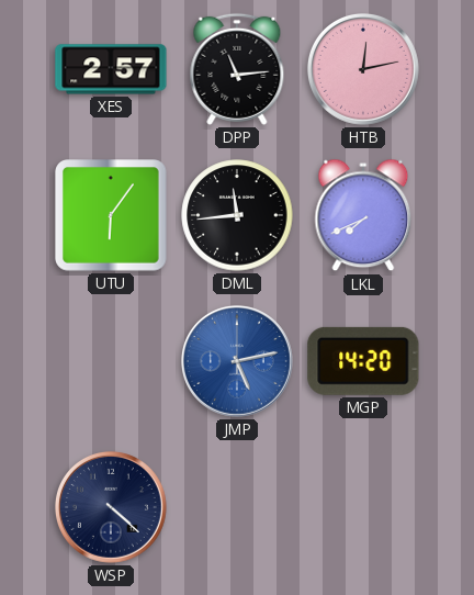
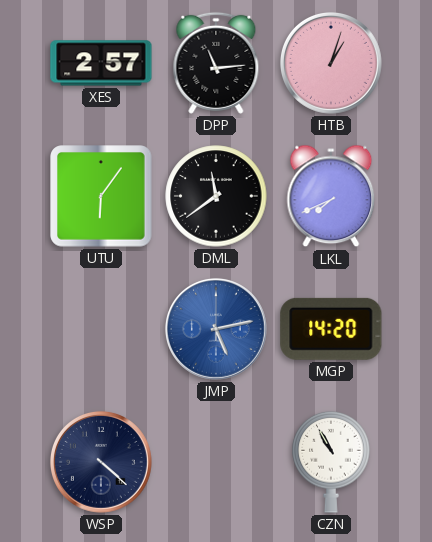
HTB: 12:13 -> 1:03
DML: 11:44 -> 11:39
CZN: none -> 10:55
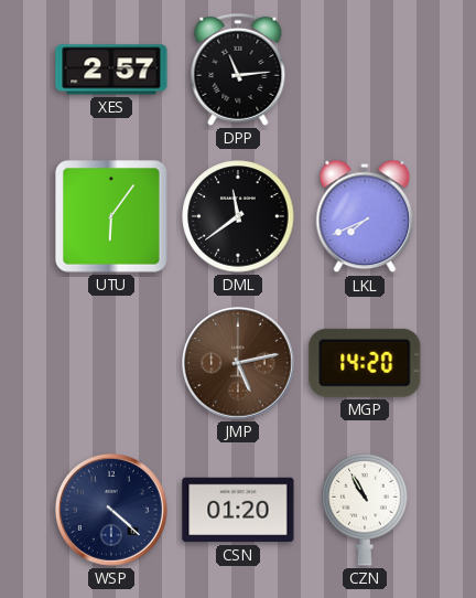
HTB: 1:03 -> none
JMP dial: blue -> brown
CSN: none -> 01:20
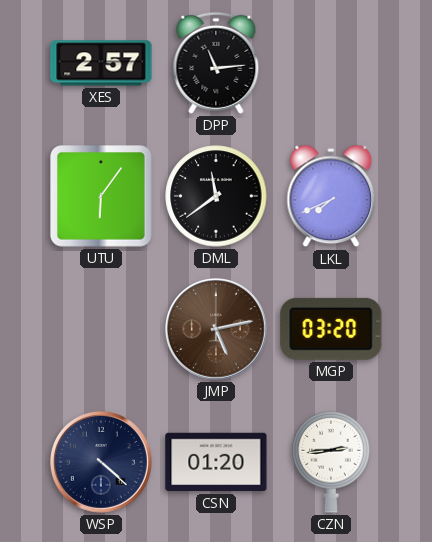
MGP: 14:20 -> 03:20
CZN: 10:55 -> 2:44
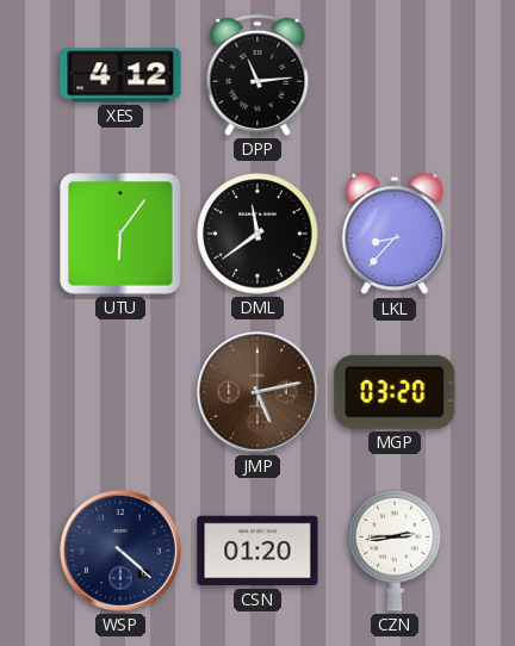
XES: 2:57 -> 4:12
LKL: 7:41 -> 8:37
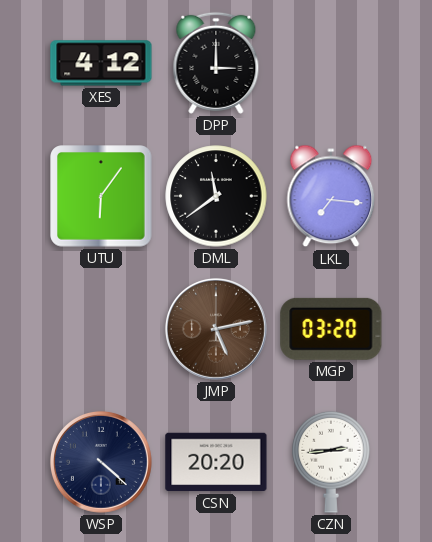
DPP: 11:14 -> 3:00
LKL: 8:37 -> 7:16
CSN: 01:20 -> 20:20
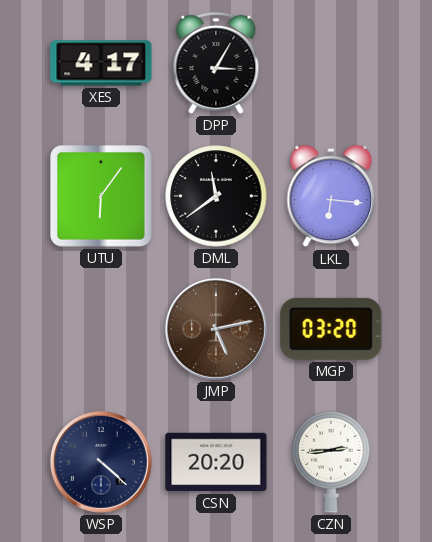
XES: 4:12 -> 4:17
DPP: 3:00 -> 3:05
LKL: 7:16 -> 6:16
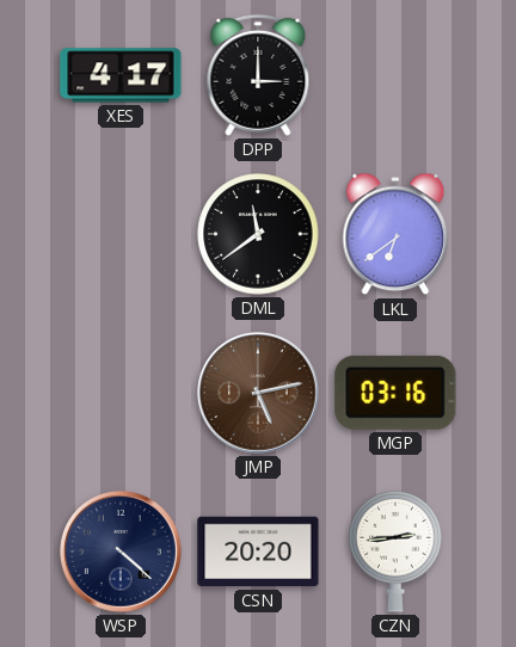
DPP: 3:05 -> 3:00
UTU: 6:06 -> none
LKL: 6:16 -> 6:39
MGP: 03:20 -> 03:16
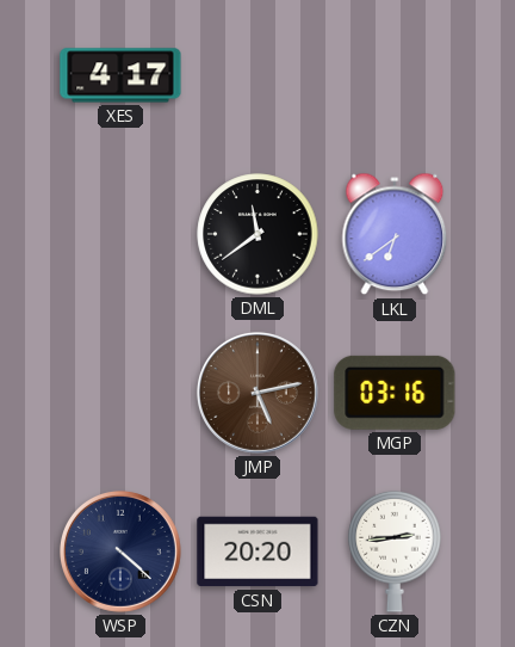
DPP: 3:00 -> none
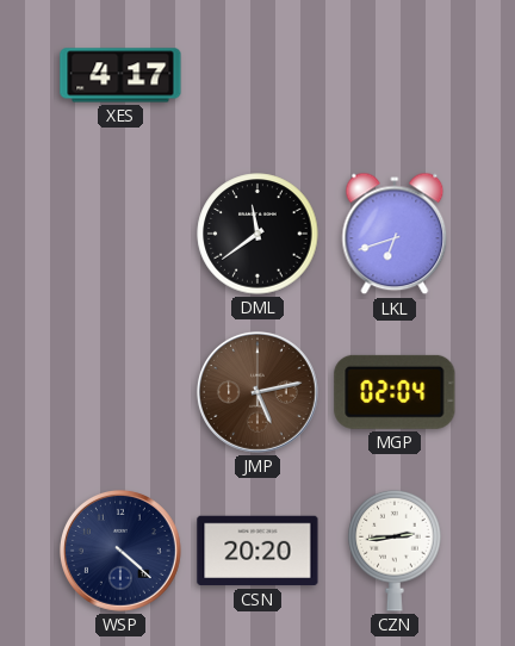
LKL: 6:39 -> 6:42
MGP: 03:16 -> 02:04
